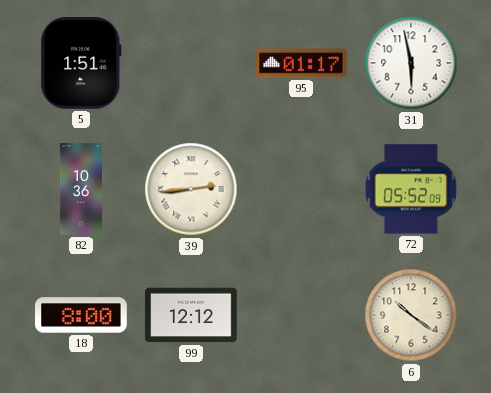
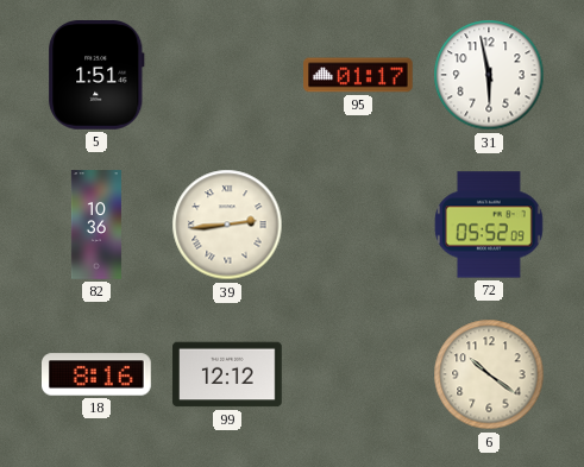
18: 8:00 -> 8:16
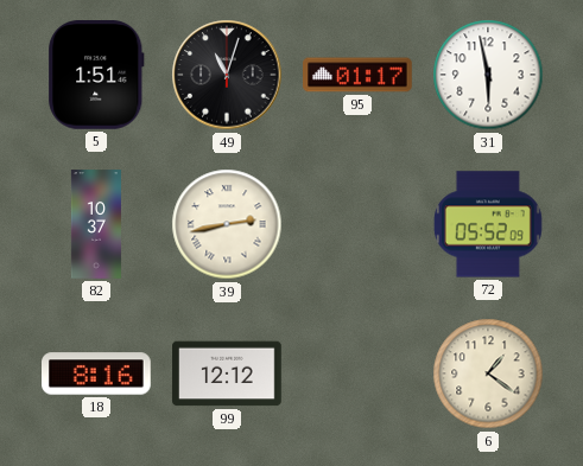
49: none -> 11:03
82: 10:36 -> 10:37
39: 2:44 -> 2:43
6: 10:21 -> 1:21
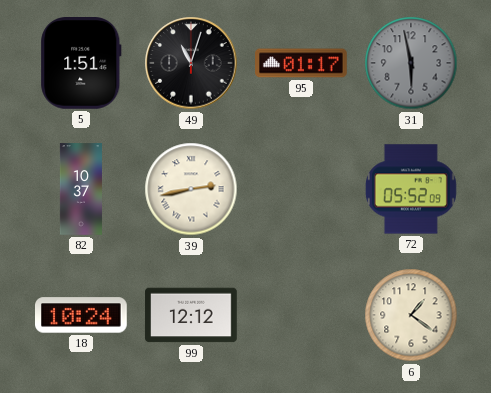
31 dial: white -> grey
18: 8:16 -> 10:24
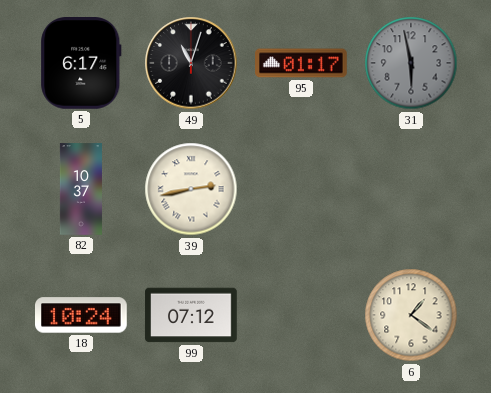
5: 1:51 -> 6:17
72: 05:52 -> none
99: 12:12 -> 07:12
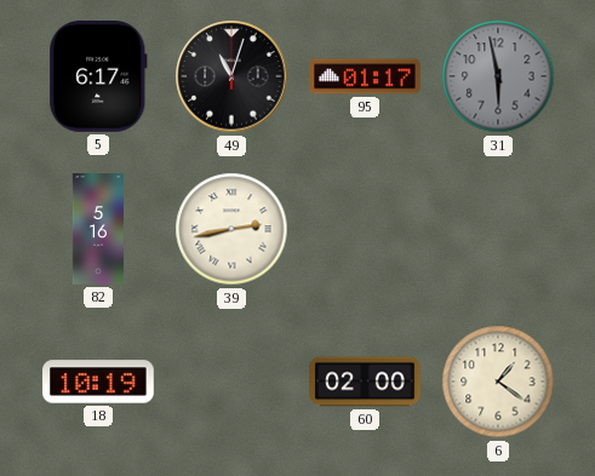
82: 10:37 -> 5:16
18: 10:24 -> 10:19
99: 07:12 -> none
60: none -> 02:00
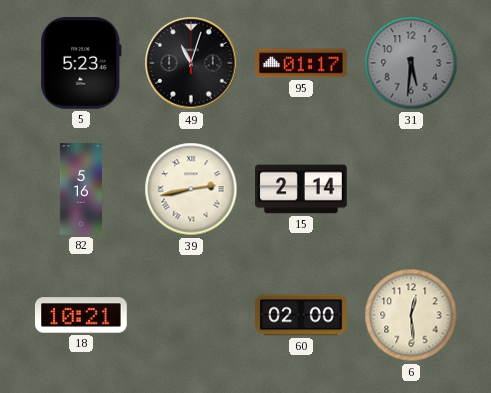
5: 6:17 -> 5:23
31: 5:58 -> 5:31
15: none -> 2:14
18: 10:19 -> 10:21
6: 1:21 -> 12:29
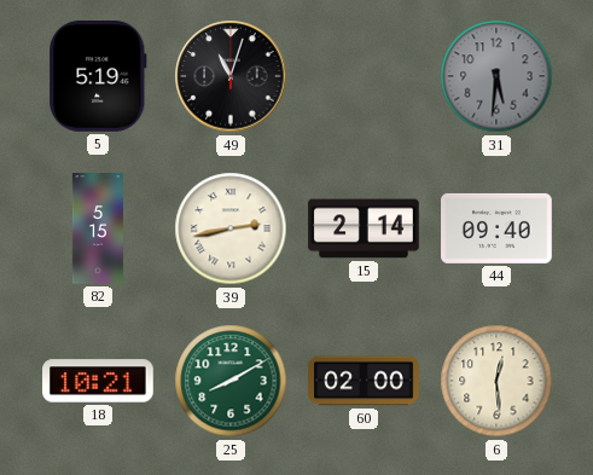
5: 5:23 -> 5:19
95: 01:17 -> none
82: 5:16 -> 5:15
44: none -> 09:40
25: none -> 8:10
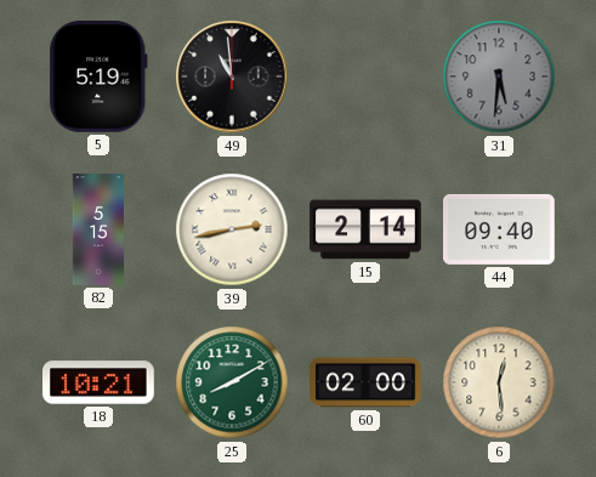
49: 11:03 -> 10:59
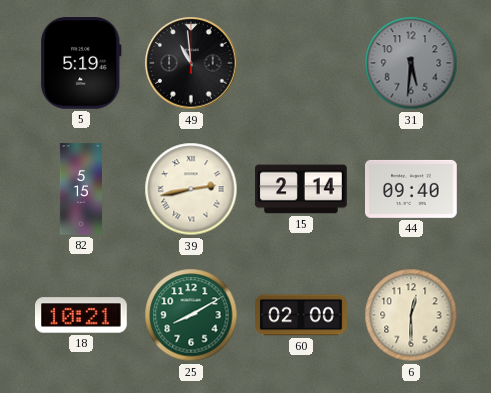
6: 12:29 -> 12:30
